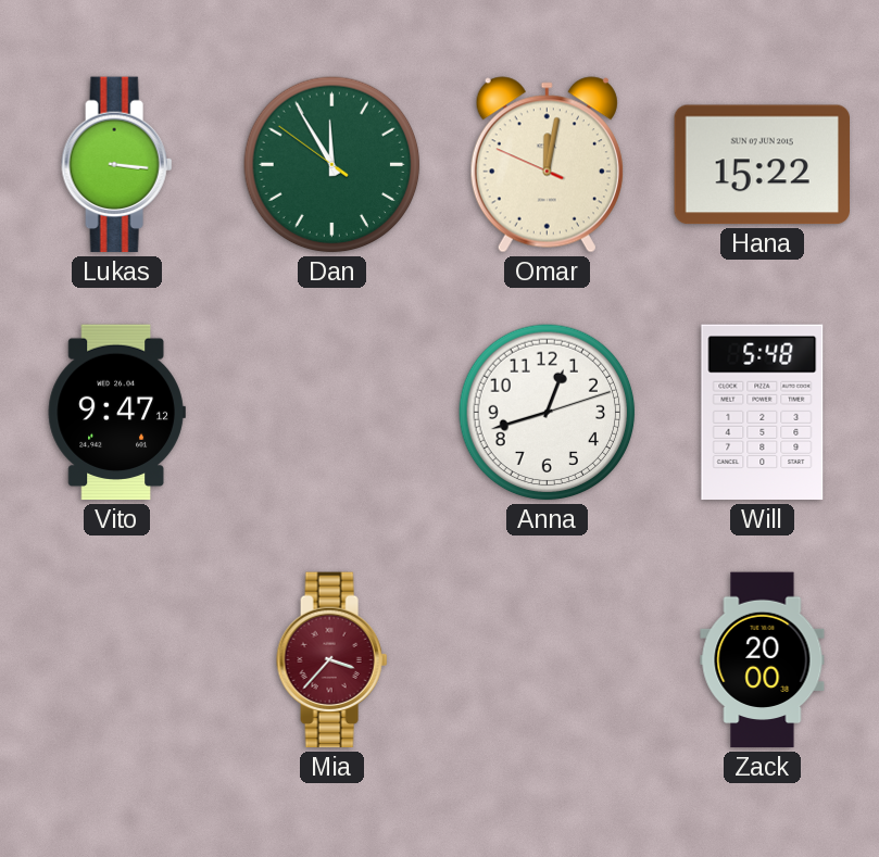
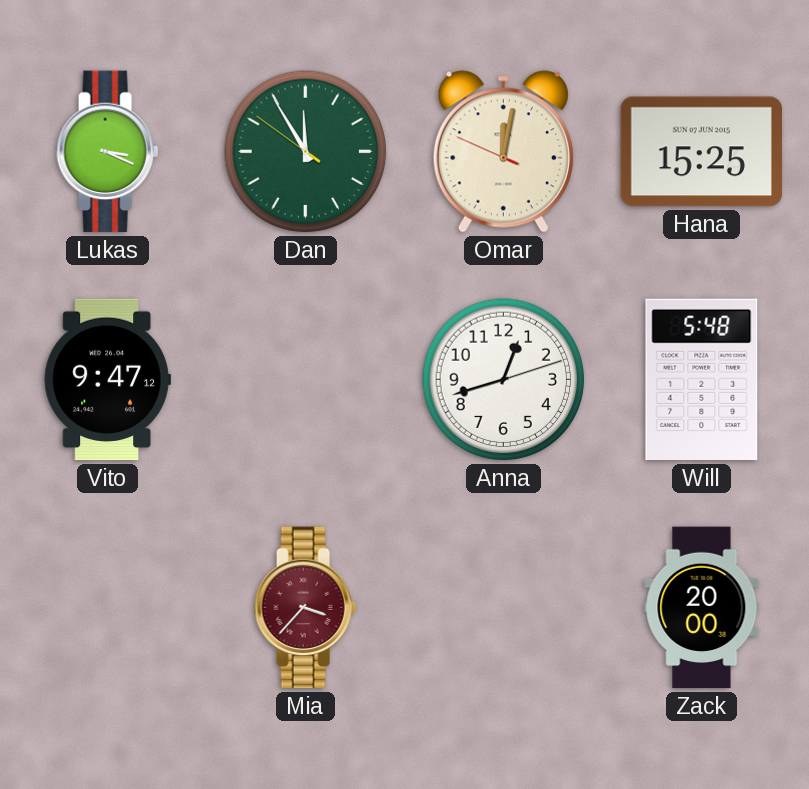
Lukas: 3:16 -> 3:19
Hana: 15:22 -> 15:25
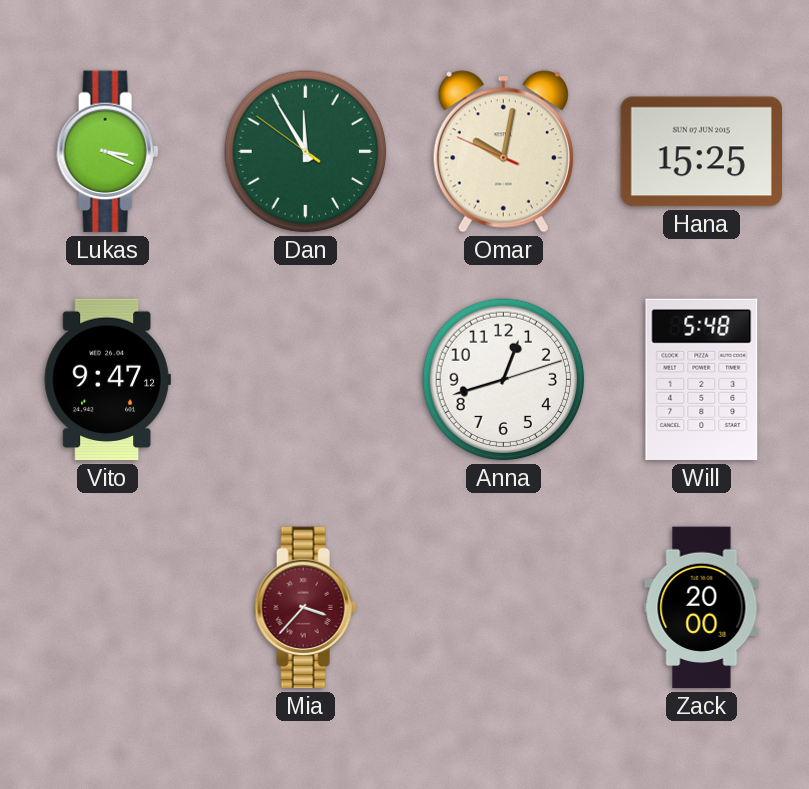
Omar: 12:01 -> 10:01
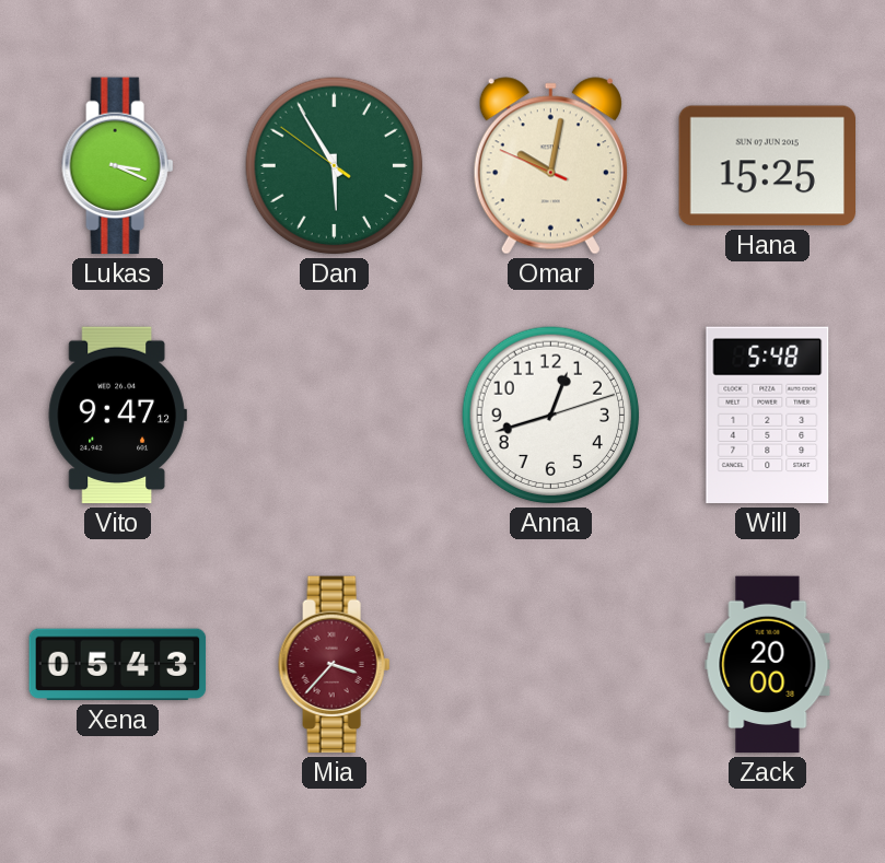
Dan: 11:54 -> 5:54
Xena: none -> 05:43
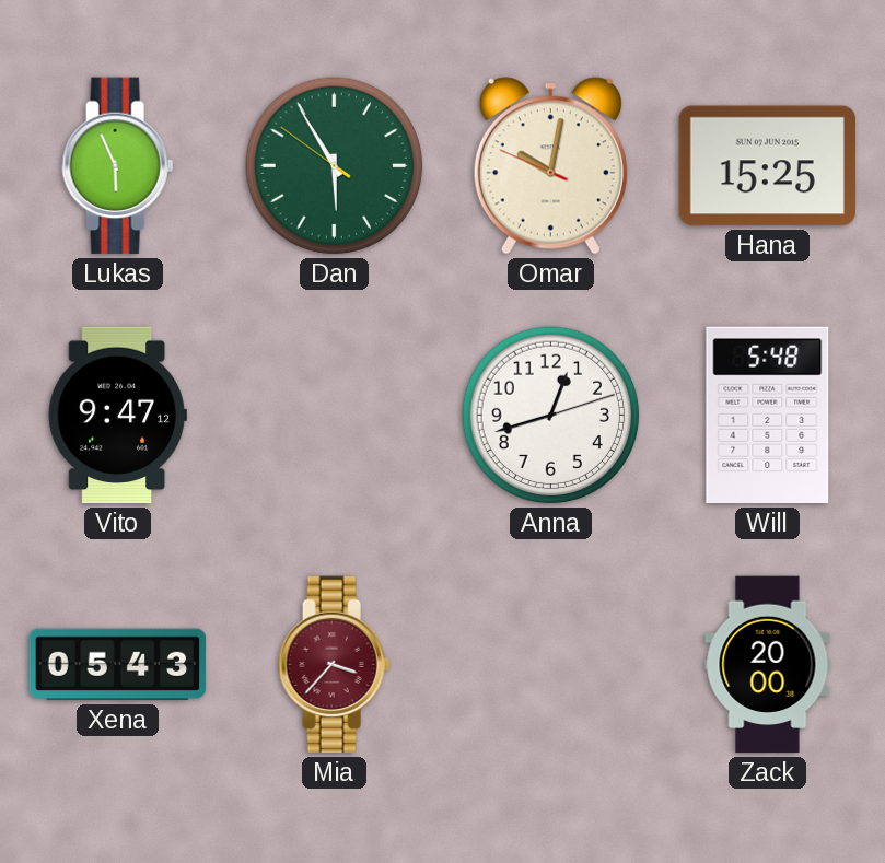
Lukas: 3:19 -> 5:56
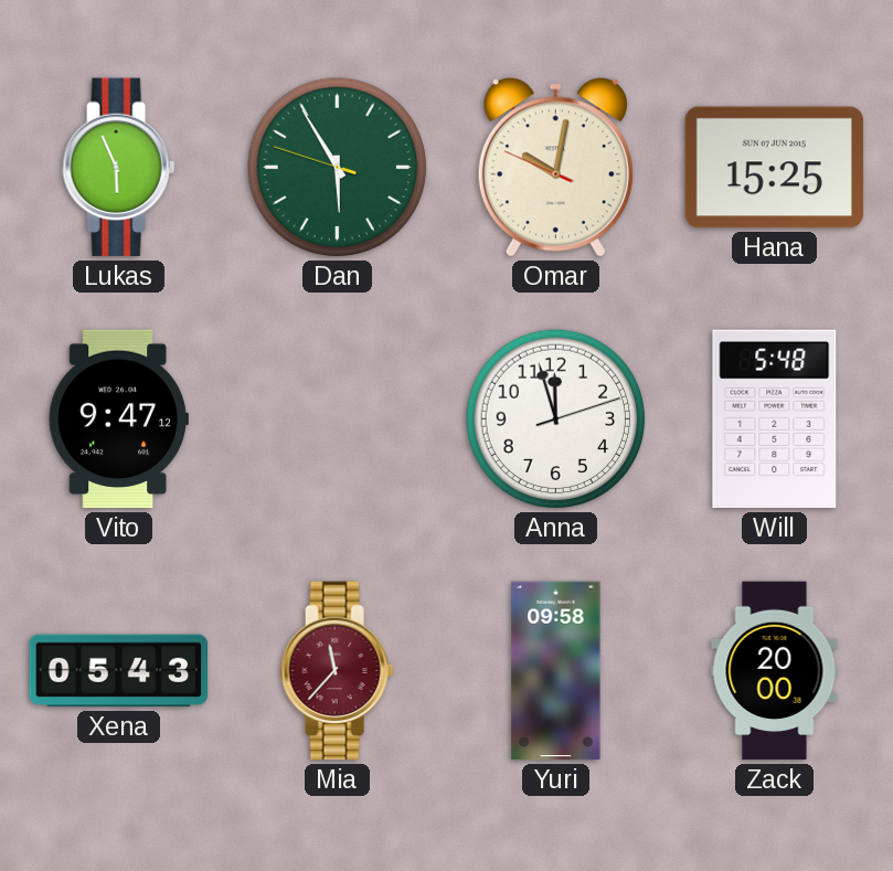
Dan: 5:54:51 -> 5:54:48
Anna: 12:42 -> 11:57
Mia: 3:37 -> 11:37
Yuri: none -> 09:58
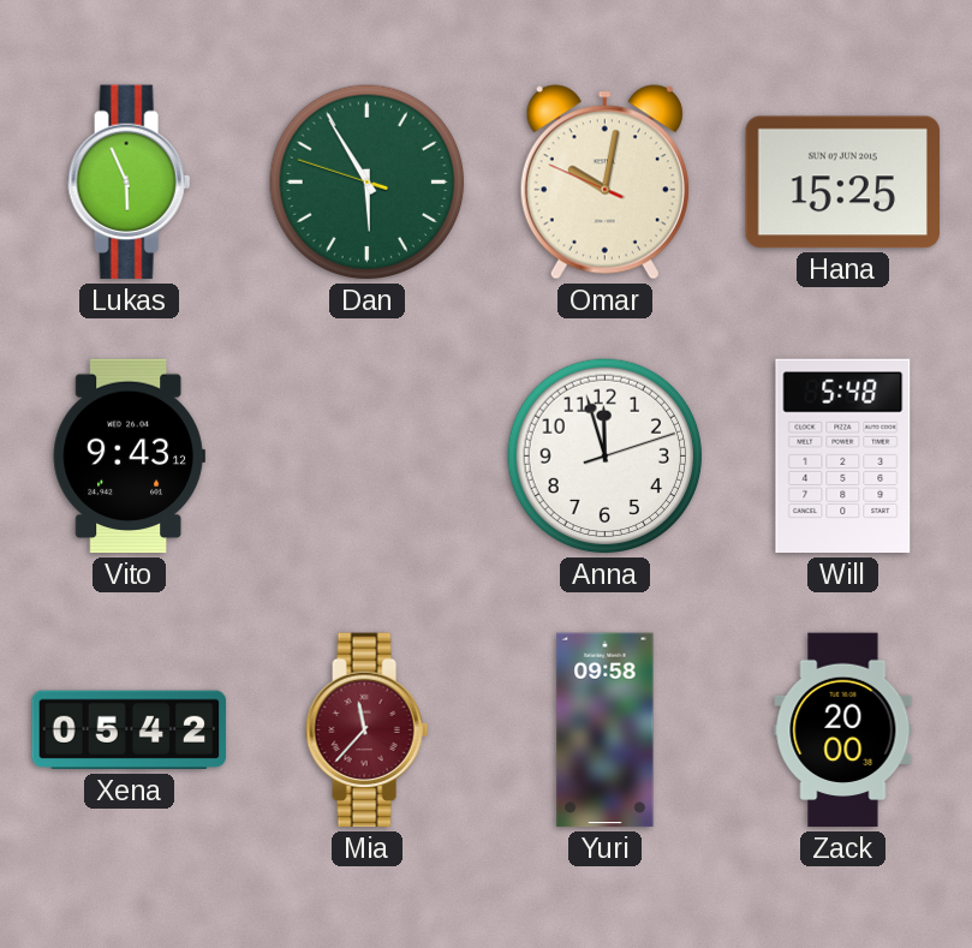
Vito: 9:47 -> 9:43
Xena: 05:43 -> 05:42
